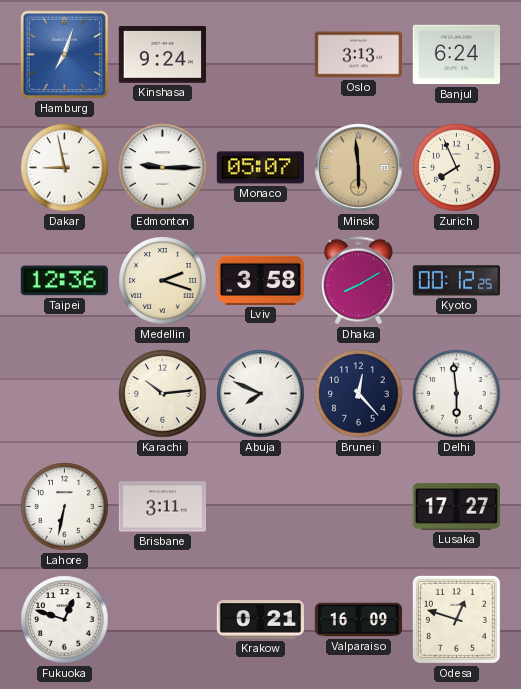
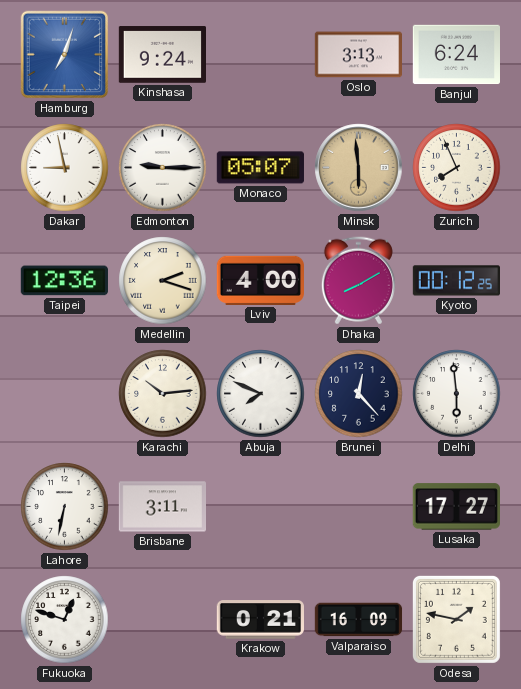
Lviv: 3:58 -> 4:00
Odesa: 12:48 -> 1:47
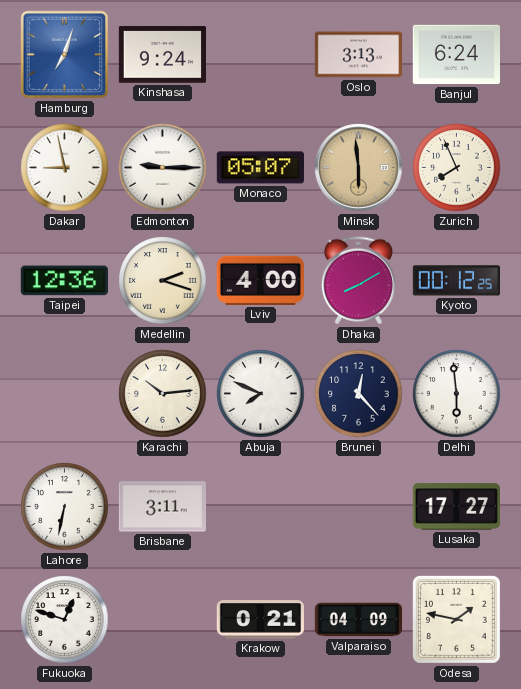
Valparaiso: 16:09 -> 04:09
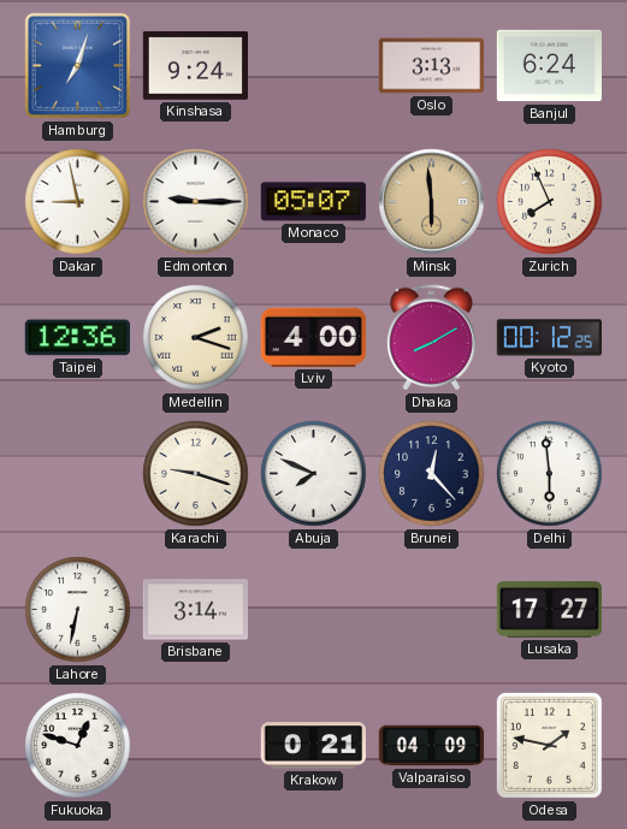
Karachi: 10:14 -> 9:18
Brisbane: 3:11 -> 3:14
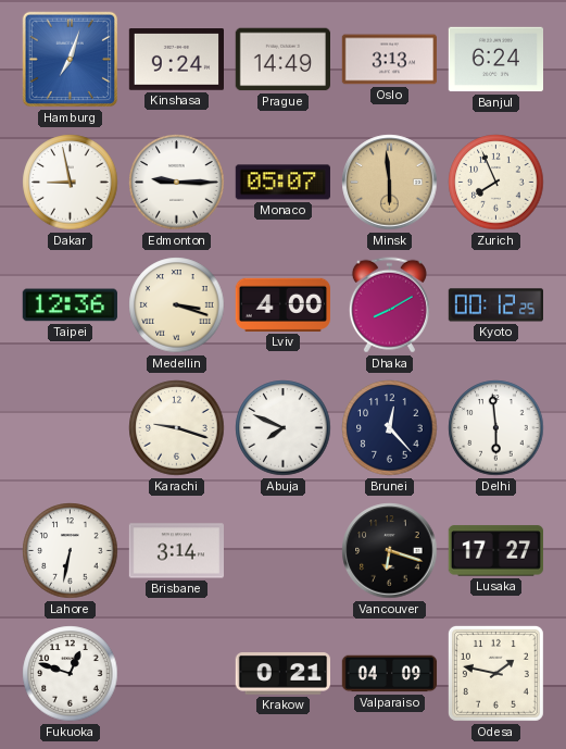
Prague: none -> 14:49
Medellin: 2:18 -> 3:18
Vancouver: none -> 6:18
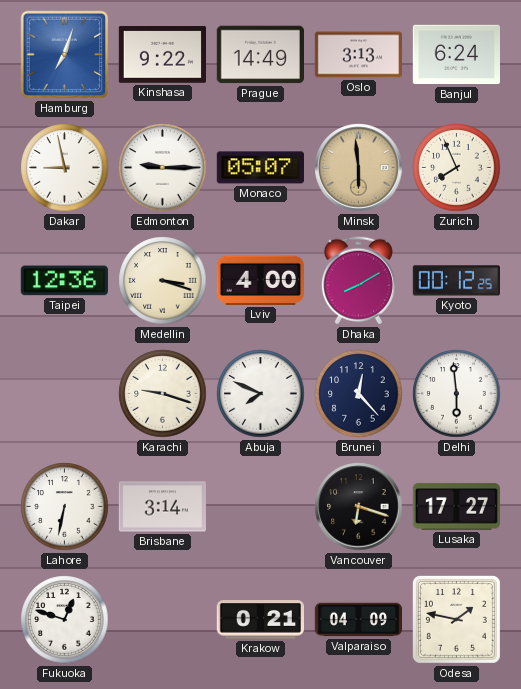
Kinshasa: 9:24 -> 9:22
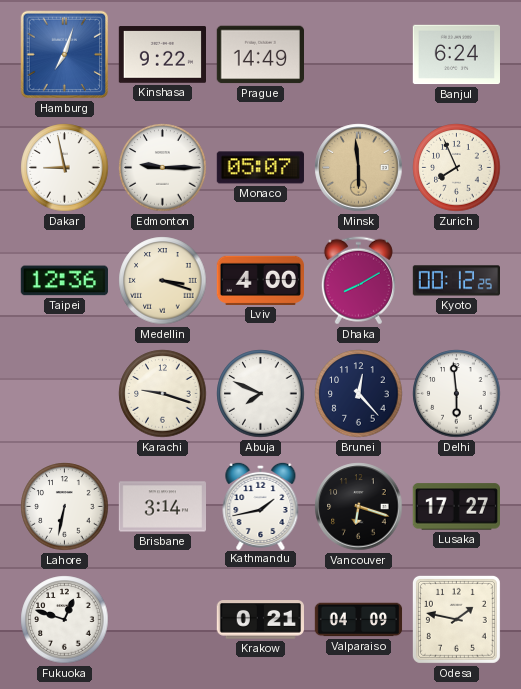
Oslo: 3:13 -> none
Kathmandu: none -> 1:43
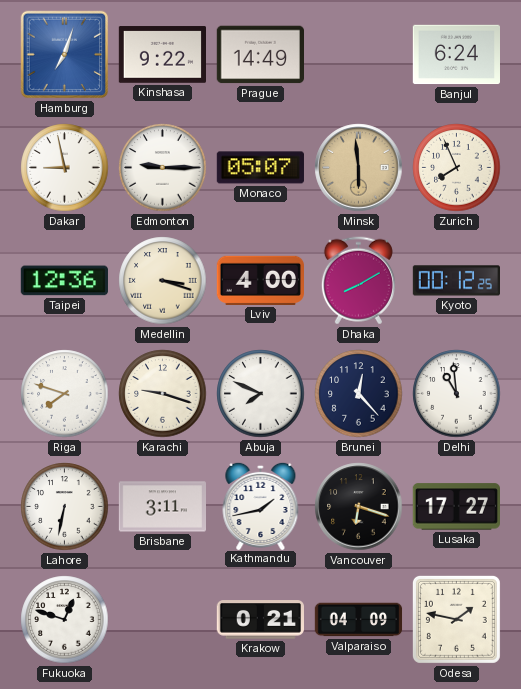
Riga: none -> 7:48
Delhi: 5:59 -> 10:59
Brisbane: 3:14 -> 3:11
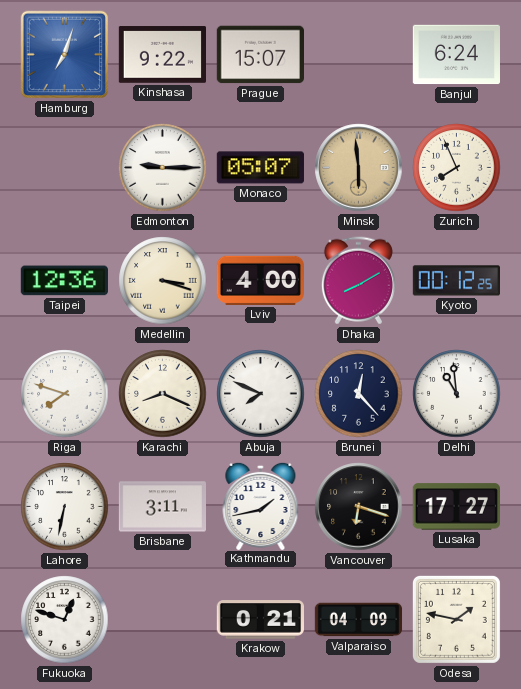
Prague: 14:49 -> 15:07
Dakar: 8:58 -> none
Karachi: 9:18 -> 8:19
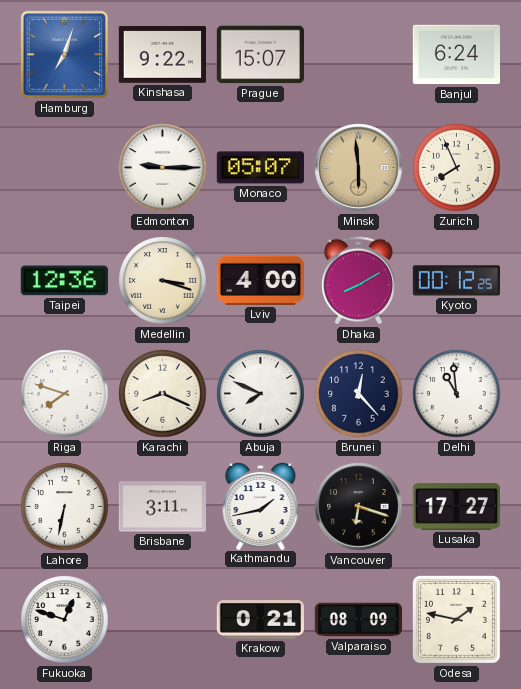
Valparaiso: 04:09 -> 08:09
